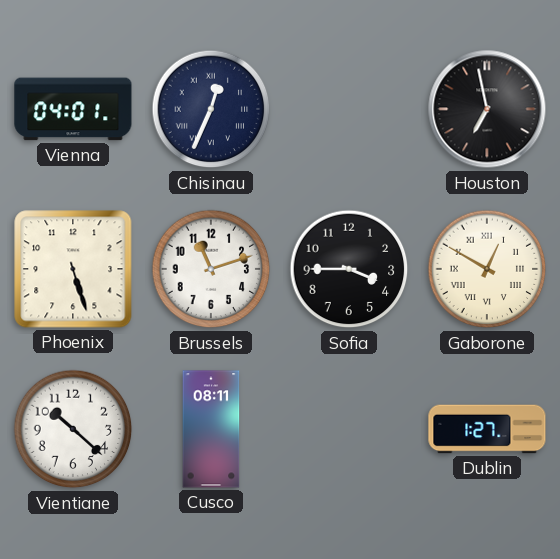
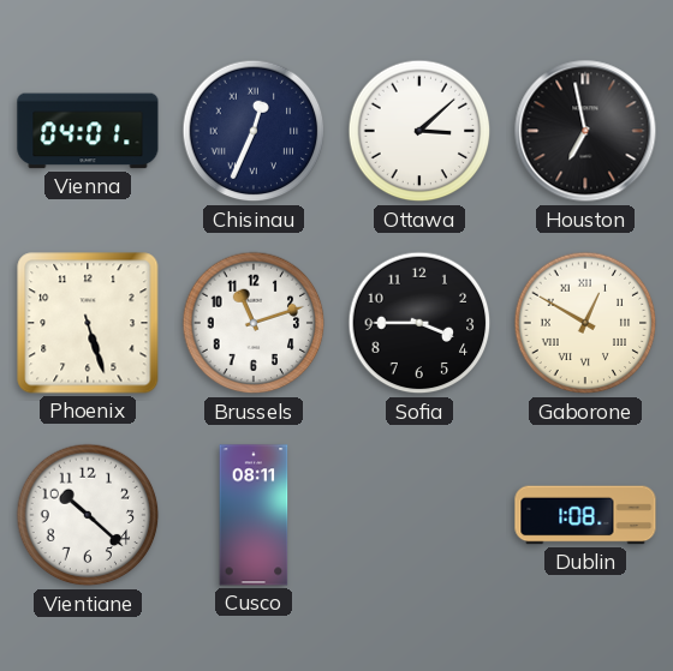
Ottawa: none -> 3:08
Dublin: 1:27 -> 1:08
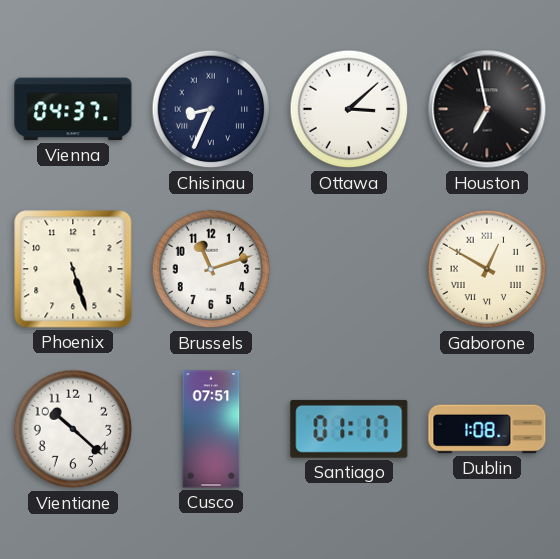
Vienna: 04:01 -> 04:37
Chisinau: 12:34 -> 8:34
Sofia: 3:45 -> none
Cusco: 08:11 -> 07:51
Santiago: none -> 01:17
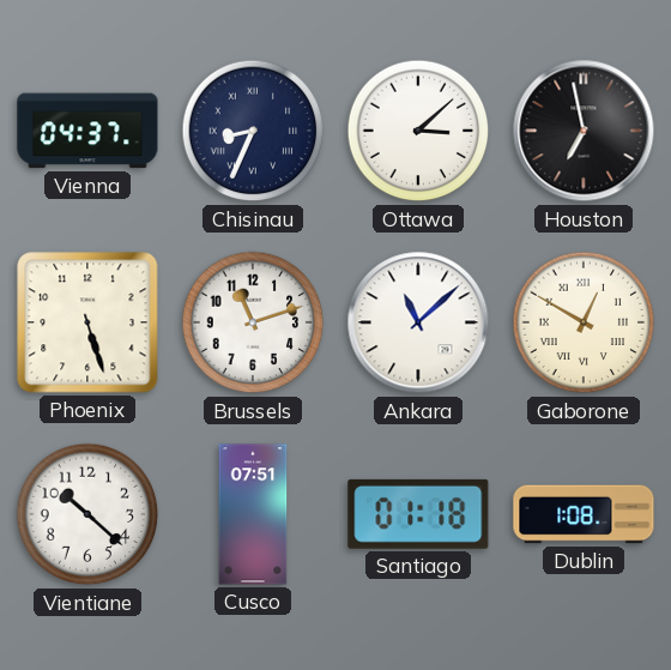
Ankara: none -> 11:08
Santiago: 01:17 -> 01:18
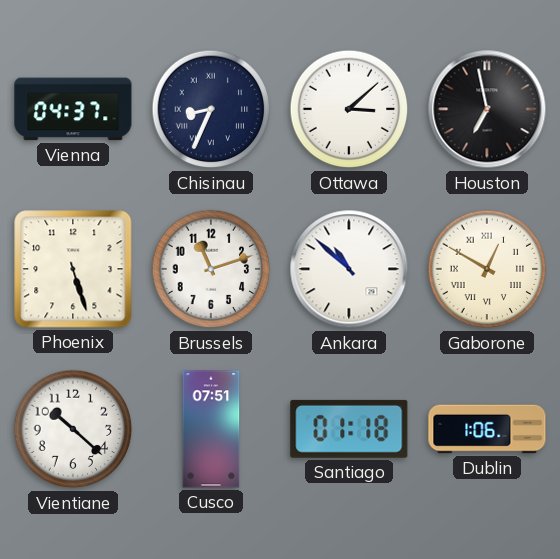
Ankara: 11:08 -> 10:52
Dublin: 1:08 -> 1:06
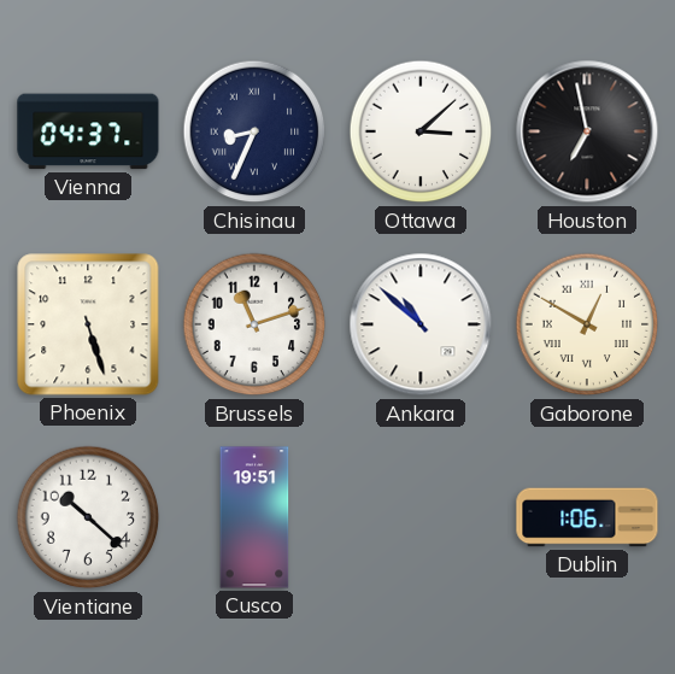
Cusco: 07:51 -> 19:51
Santiago: 01:18 -> none
